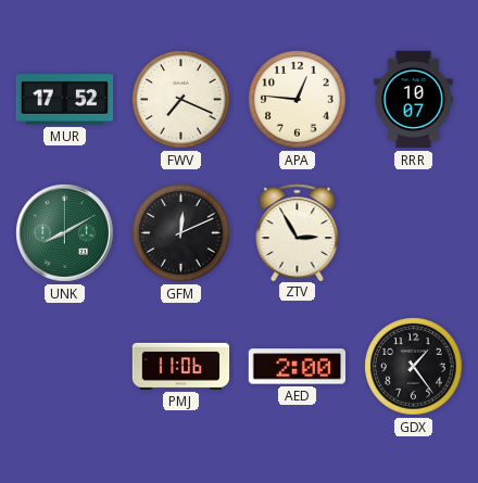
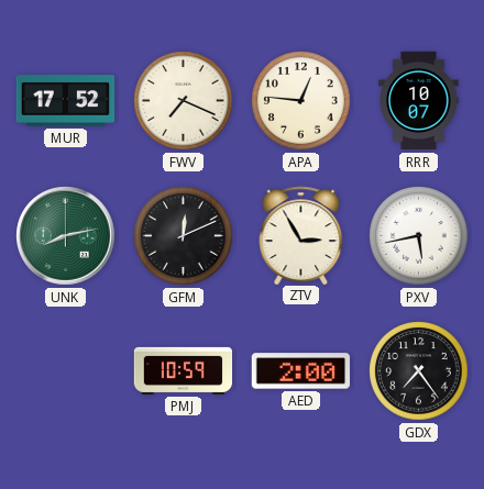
UNK: 8:10 -> 8:13
PXV: none -> 5:43
PMJ: 11:06 -> 10:59
GDX: 1:24 -> 7:24
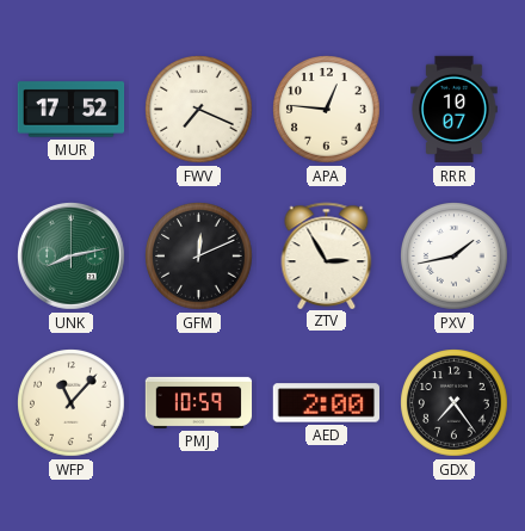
PXV: 5:43 -> 1:43
WFP: none -> 11:07
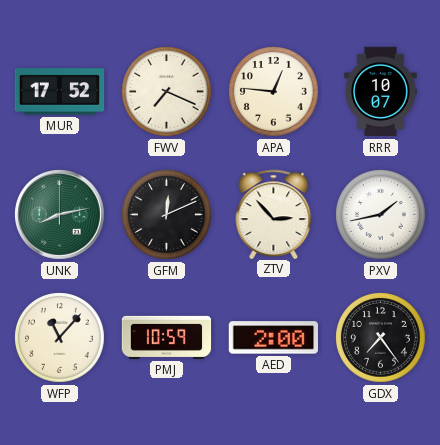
ZTV: 2:55 -> 2:53
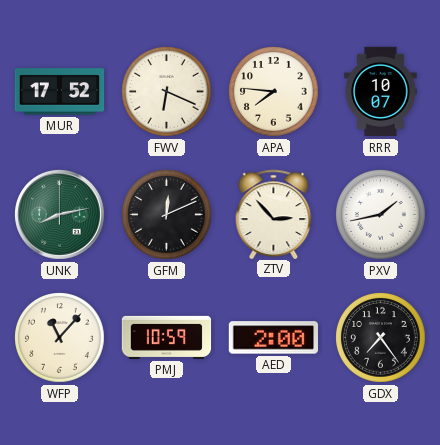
FWV: 7:19 -> 6:19
APA: 12:46 -> 7:46
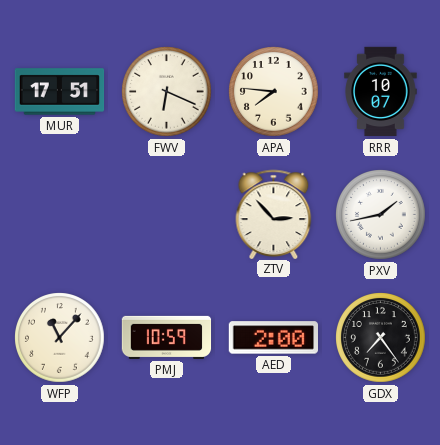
MUR: 17:52 -> 17:51
UNK: 8:13 -> none
GFM: 12:11 -> none
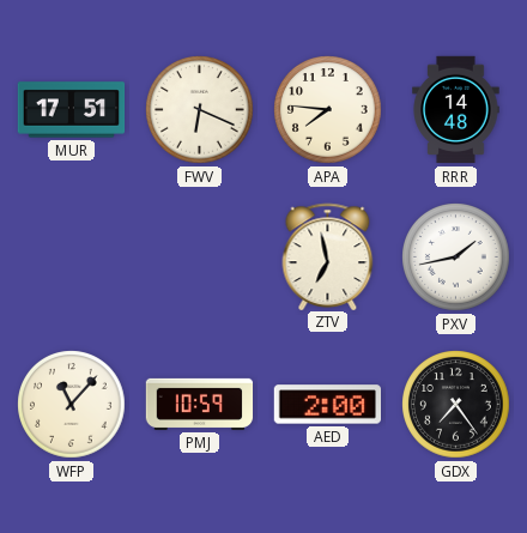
RRR: 10:07 -> 14:48
ZTV: 2:53 -> 6:58
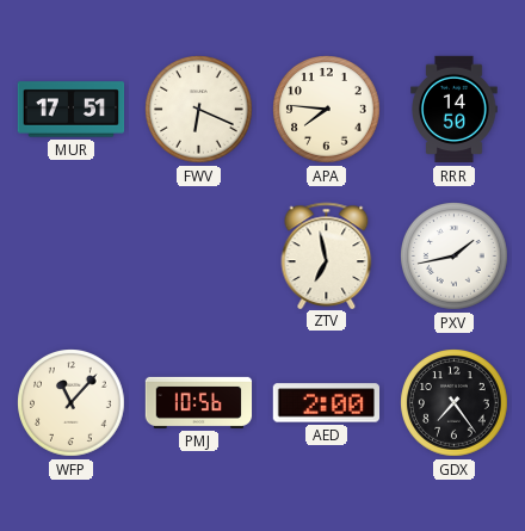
RRR: 14:48 -> 14:50
PMJ: 10:59 -> 10:56
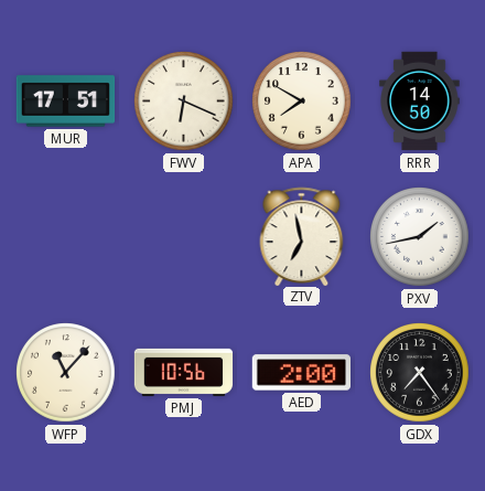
APA: 7:46 -> 7:50
